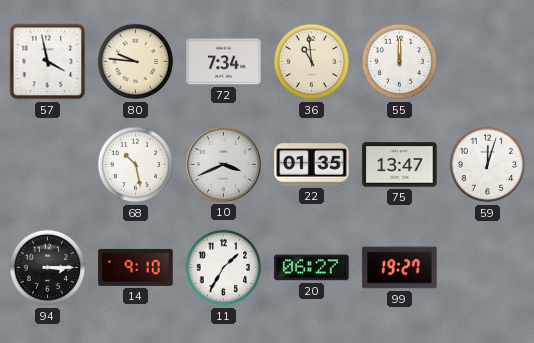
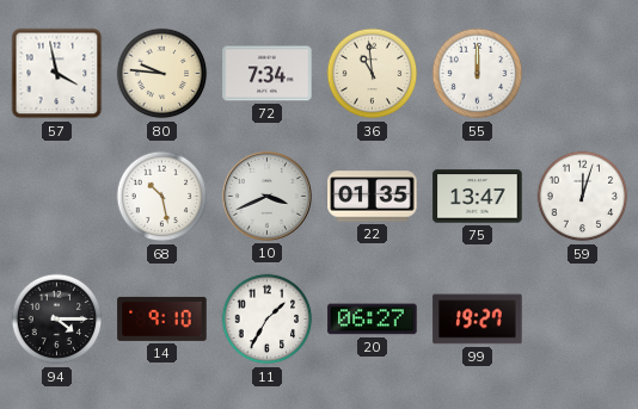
94: 3:15 -> 4:15
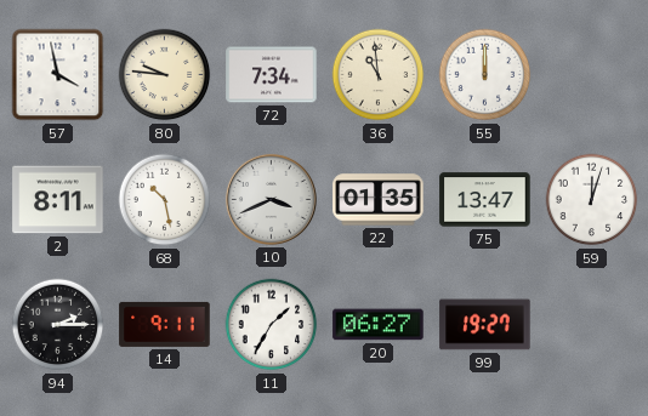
2: none -> 8:11
94: 4:15 -> 2:15
14: 9:10 -> 9:11
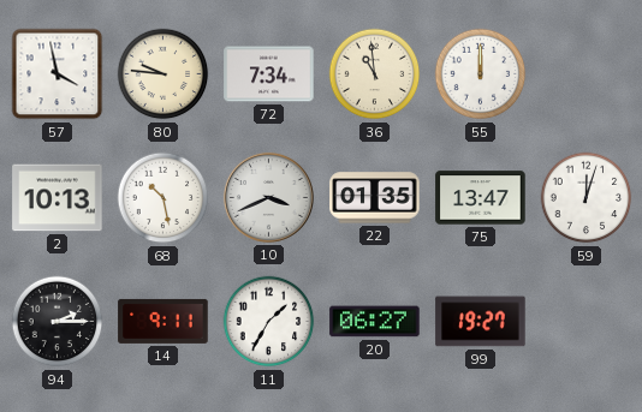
2: 8:11 -> 10:13
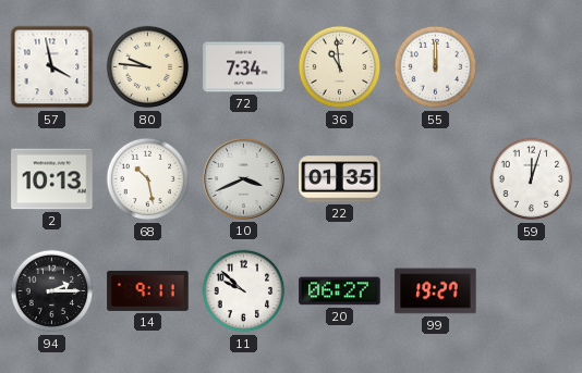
75: 13:47 -> none
11: 1:35 -> 9:52
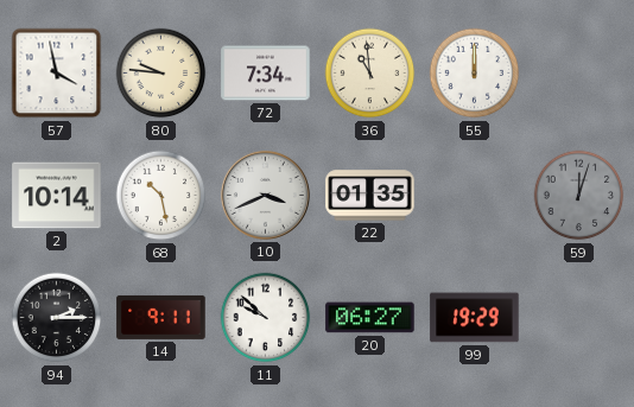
2: 10:13 -> 10:14
59 dial: white -> grey
99: 19:27 -> 19:29
